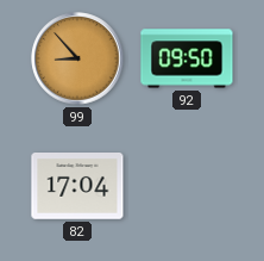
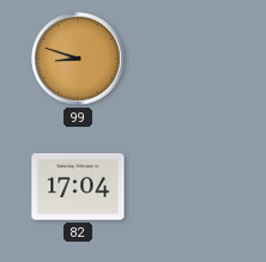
99: 8:53 -> 8:48
92: 09:50 -> none
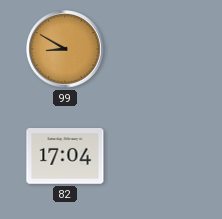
99: 8:48 -> 8:50
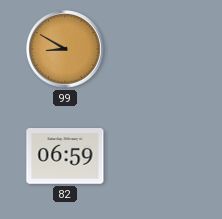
82: 17:04 -> 06:59
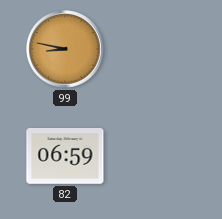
99: 8:50 -> 8:47
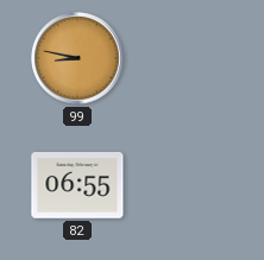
82: 06:59 -> 06:55
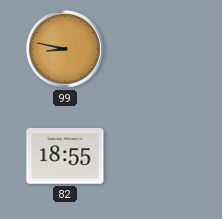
82: 06:55 -> 18:55
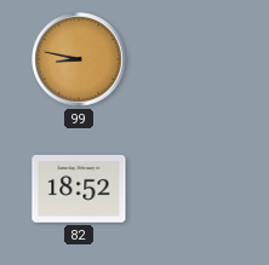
82: 18:55 -> 18:52
